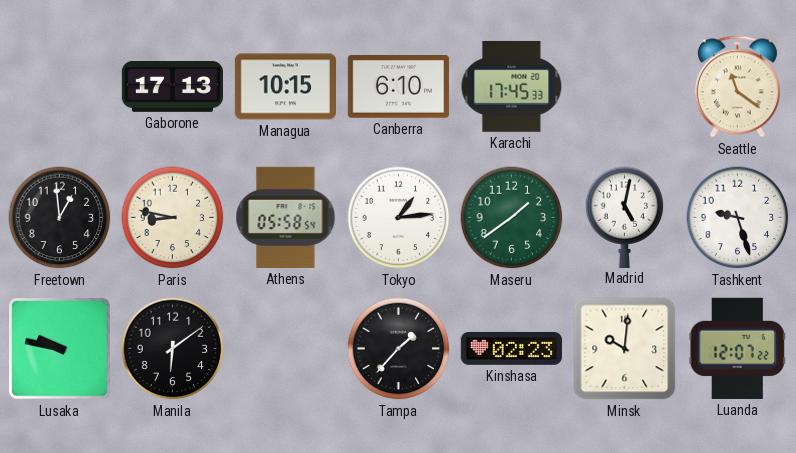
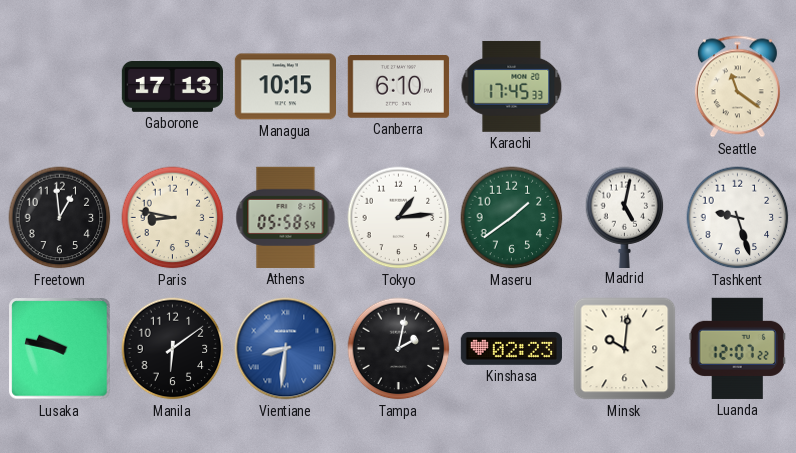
Vientiane: none -> 8:31
Tampa: 1:37 -> 2:02
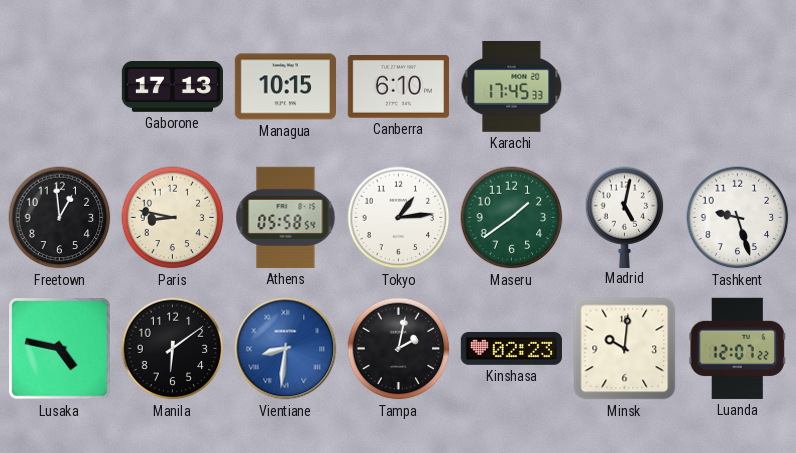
Seattle: 11:21 -> none
Lusaka: 9:47 -> 4:47
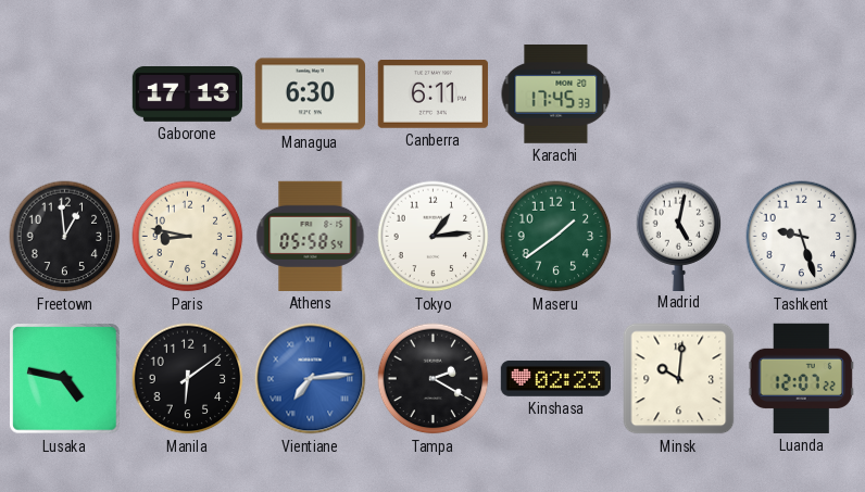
Managua: 10:15 -> 6:30
Canberra: 6:10 -> 6:11
Vientiane: 8:31 -> 7:14
Tampa: 2:02 -> 2:20
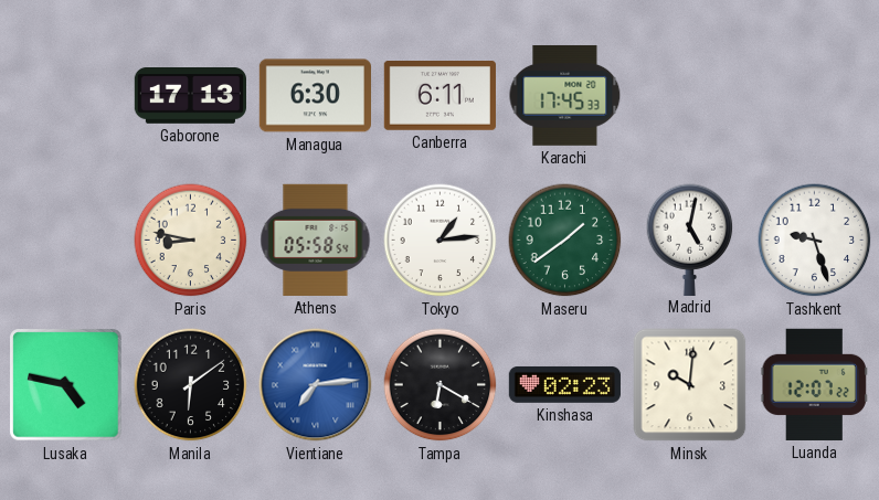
Freetown: 12:59 -> none
Tampa: 2:20 -> 6:20
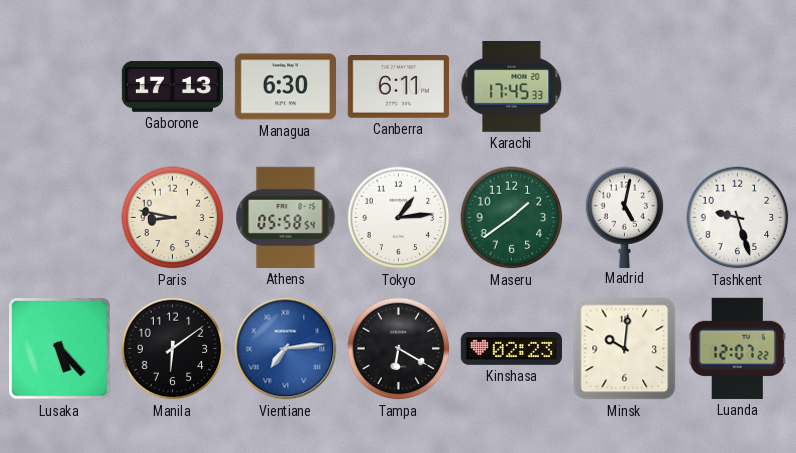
Lusaka: 4:47 -> 5:23
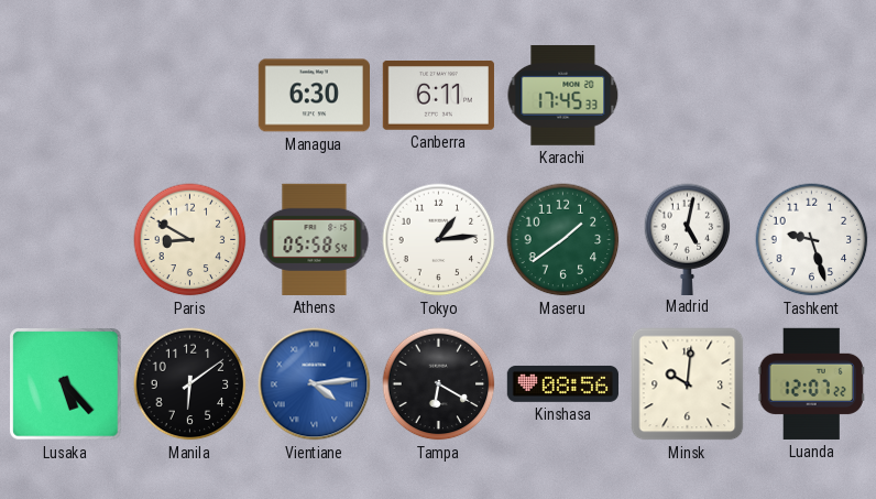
Gaborone: 17:13 -> none
Paris: 8:47 -> 8:50
Vientiane: 7:14 -> 4:14
Kinshasa: 02:23 -> 08:56
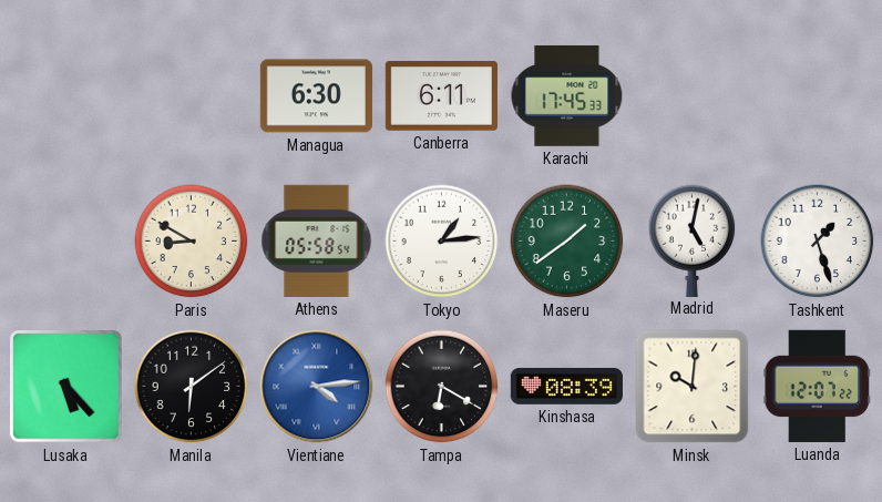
Tashkent: 9:27 -> 1:27
Kinshasa: 08:56 -> 08:39
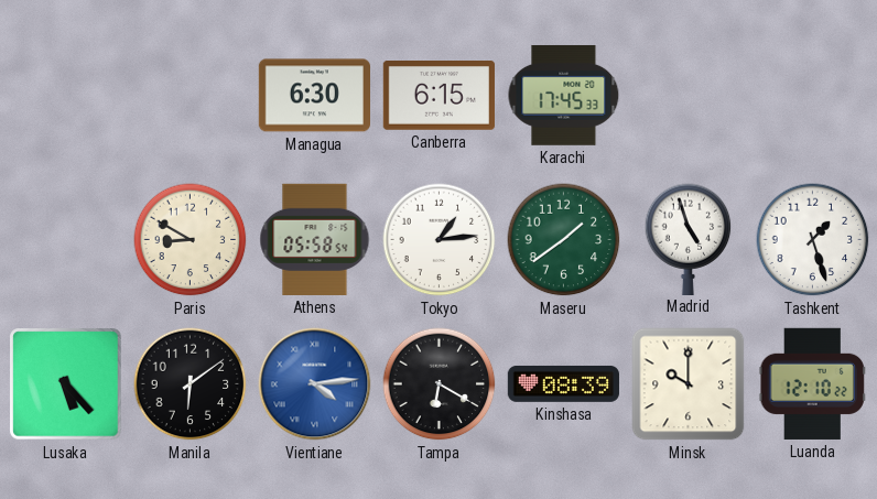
Canberra: 6:11 -> 6:15
Madrid: 5:02 -> 4:57
Minsk: 10:01 -> 10:00
Luanda: 12:07 -> 12:10
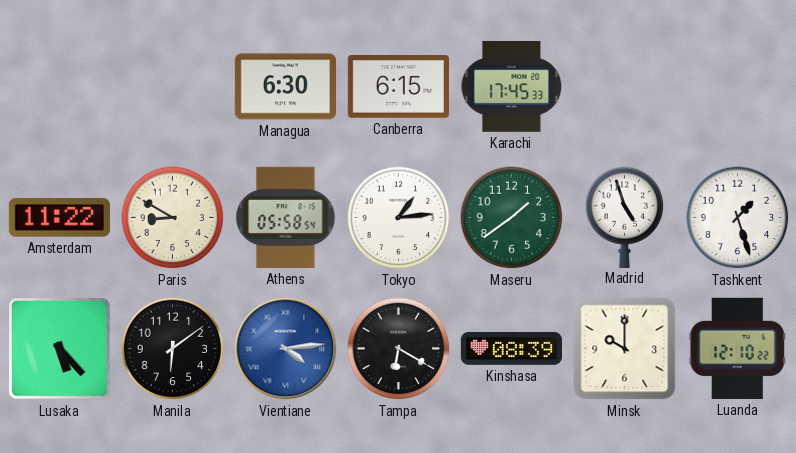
Amsterdam: none -> 11:22
